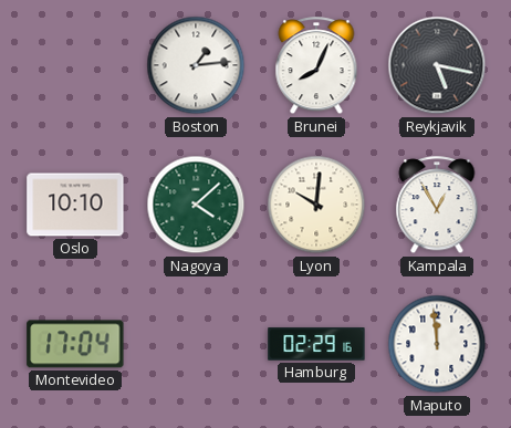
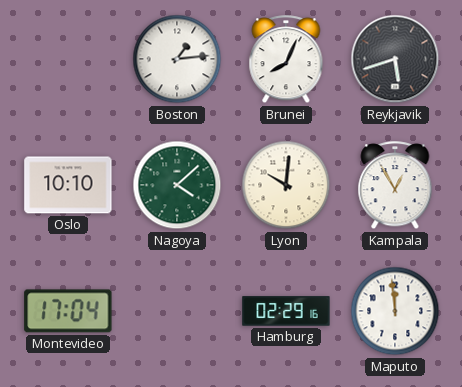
Reykjavik: 5:17 -> 5:42
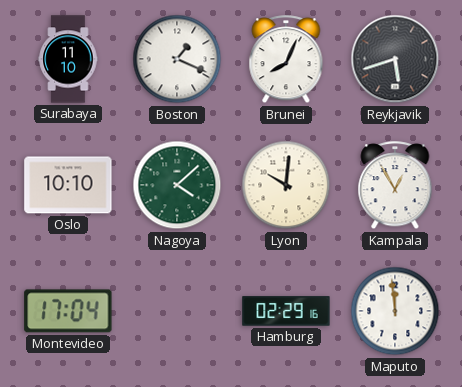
Surabaya: none -> 11:10
Boston: 1:14 -> 1:19
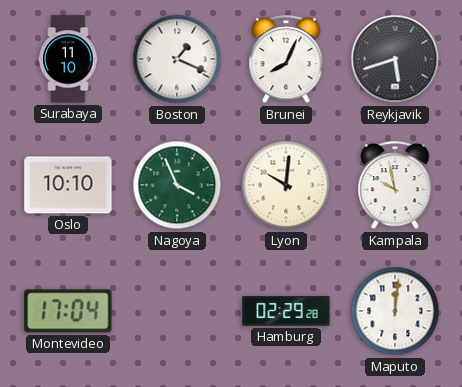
Nagoya: 4:08 -> 3:56
Kampala: 12:55 -> 9:58
Hamburg: 02:29:16 -> 02:29:28
Maputo: 11:59 -> 12:01
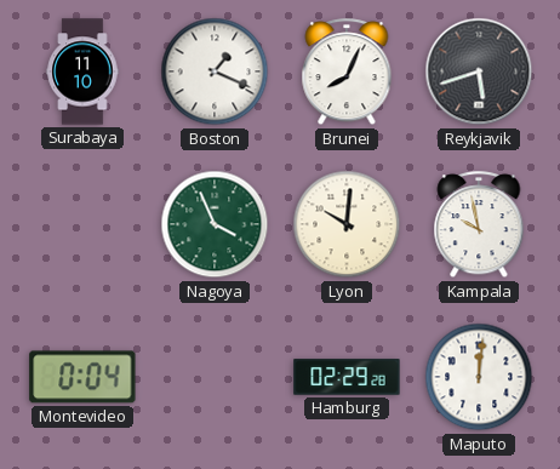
Oslo: 10:10 -> none
Montevideo: 17:04 -> 0:04
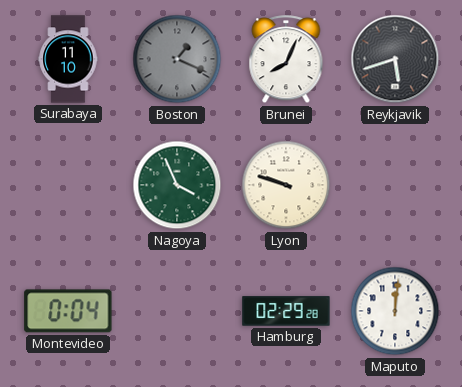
Boston dial: white -> grey
Lyon: 10:01 -> 9:48
Kampala: 9:58 -> none
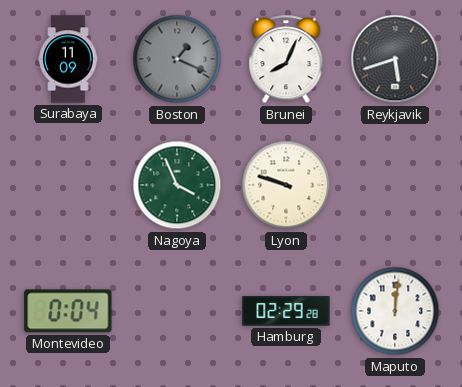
Surabaya: 11:10 -> 11:09
